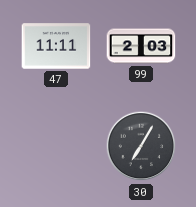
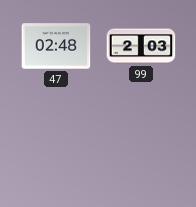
47: 11:11 -> 02:48
30: 7:05 -> none
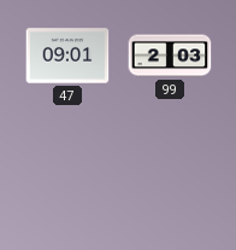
47: 02:48 -> 09:01
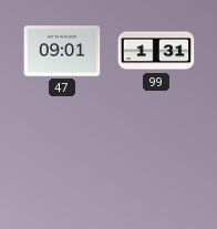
99: 2:03 -> 1:31
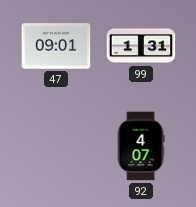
92: none -> 4:07
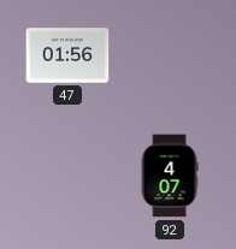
47: 09:01 -> 01:56
99: 1:31 -> none
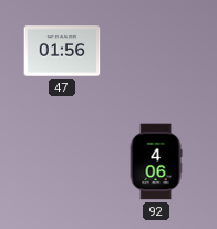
92: 4:07 -> 4:06
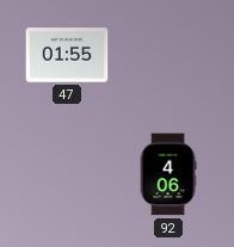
47: 01:56 -> 01:55
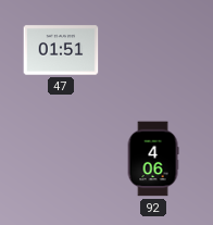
47: 01:55 -> 01:51
